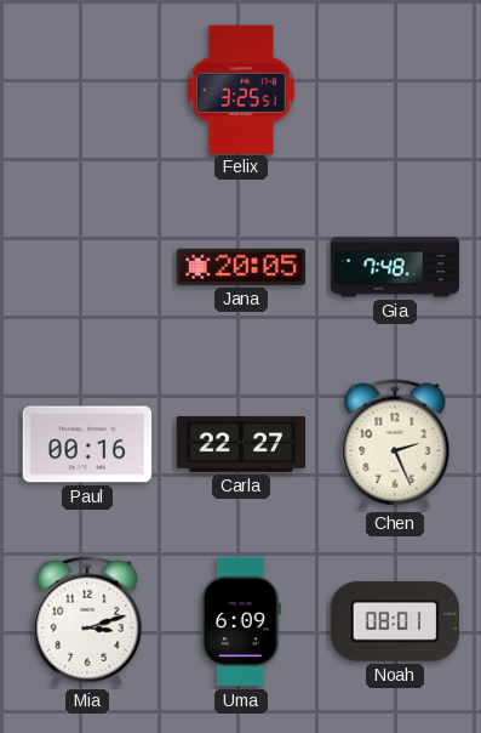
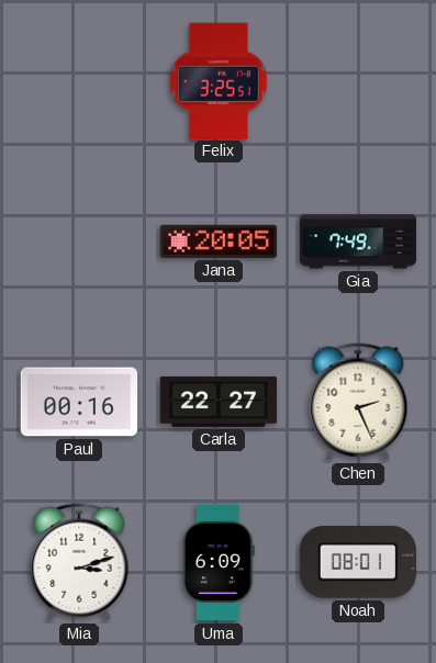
Gia: 7:48 -> 7:49
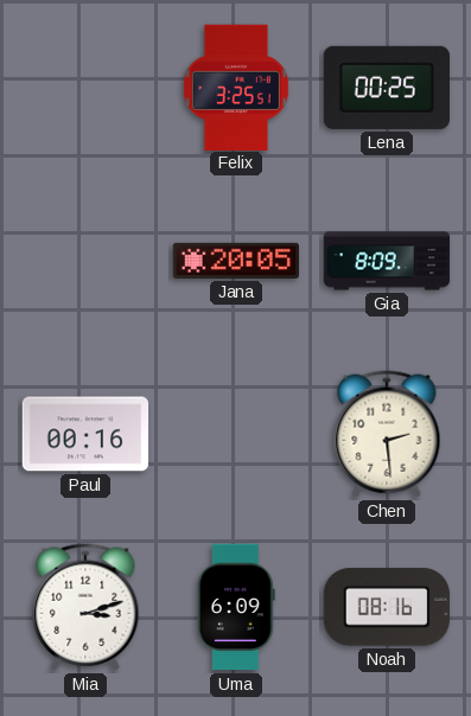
Lena: none -> 00:25
Gia: 7:49 -> 8:09
Carla: 22:27 -> none
Chen: 2:26 -> 2:29
Noah: 08:01 -> 08:16
